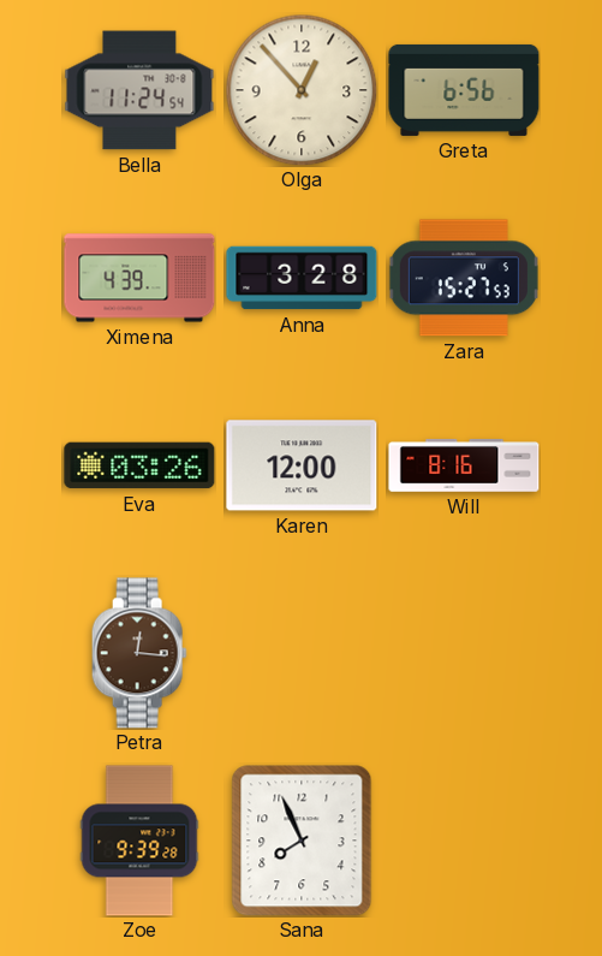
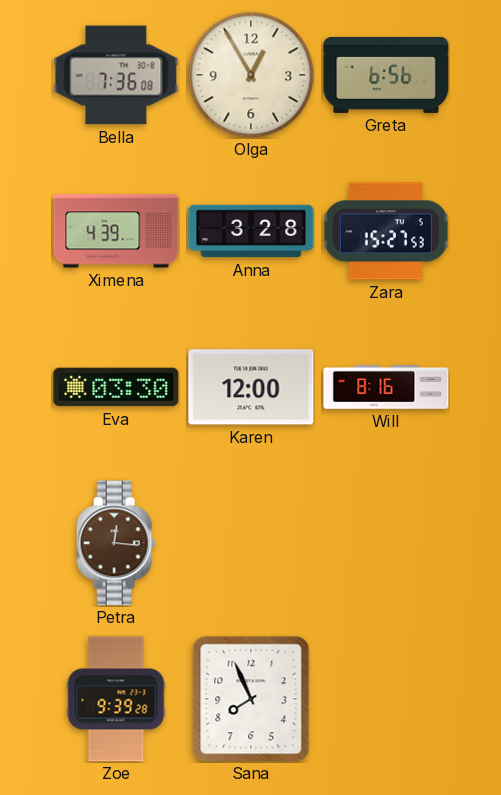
Bella: 11:24 -> 7:36
Olga: 12:53 -> 12:55
Eva: 03:26 -> 03:30
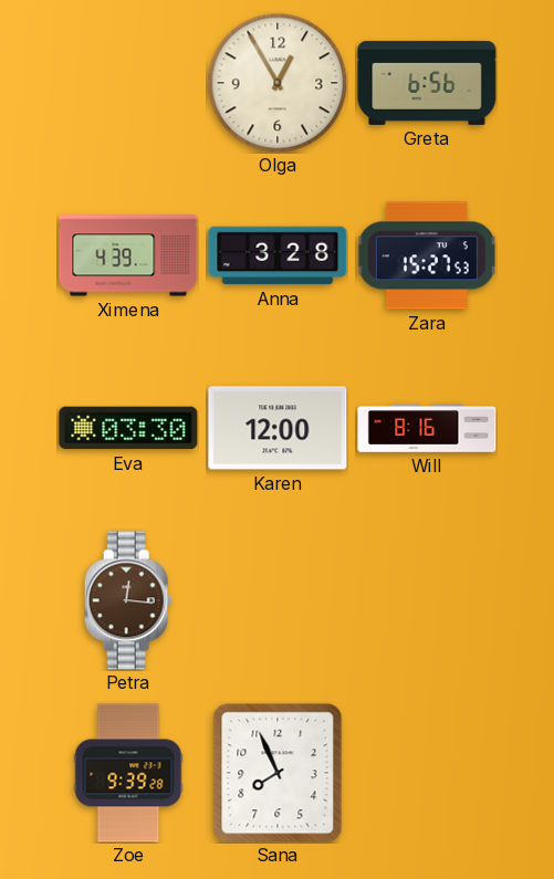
Bella: 7:36 -> none
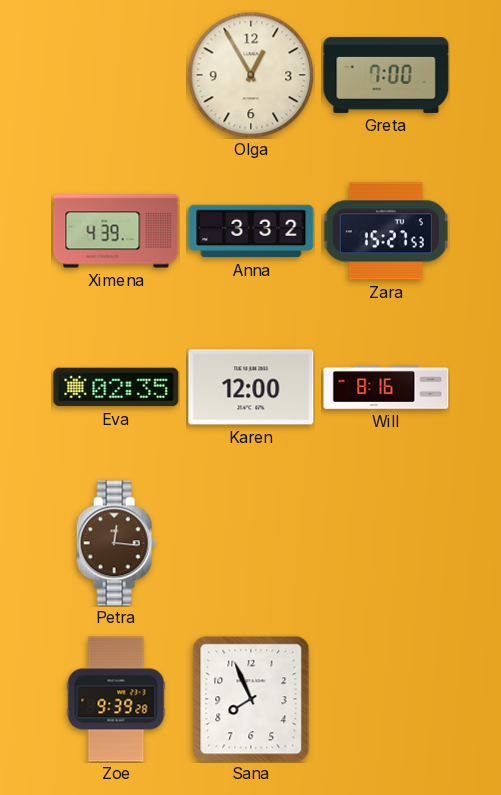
Greta: 6:56 -> 7:00
Anna: 3:28 -> 3:32
Eva: 03:30 -> 02:35
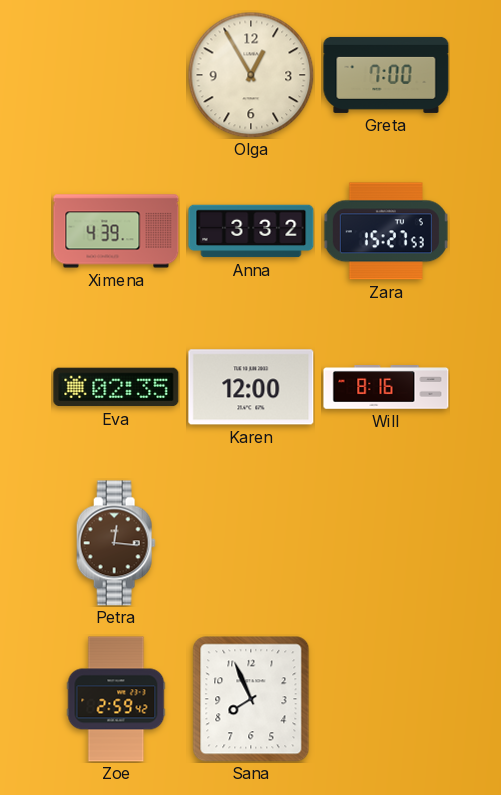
Zoe: 9:39 -> 2:59
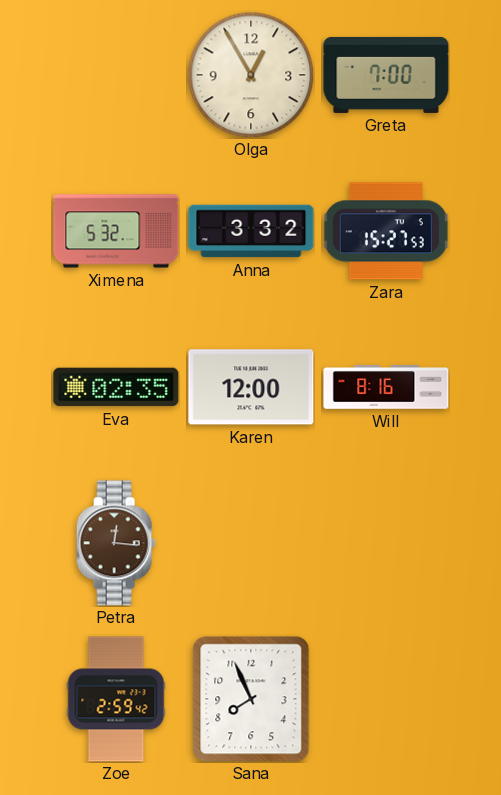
Ximena: 4:39 -> 5:32
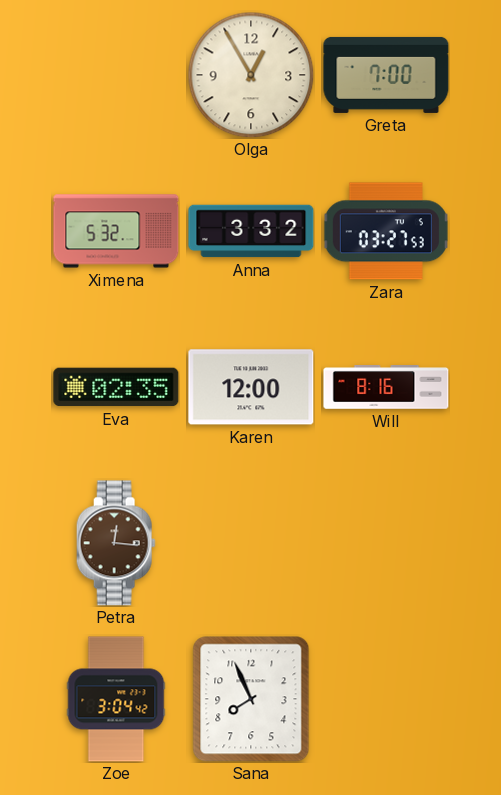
Zara: 15:27 -> 03:27
Zoe: 2:59 -> 3:04
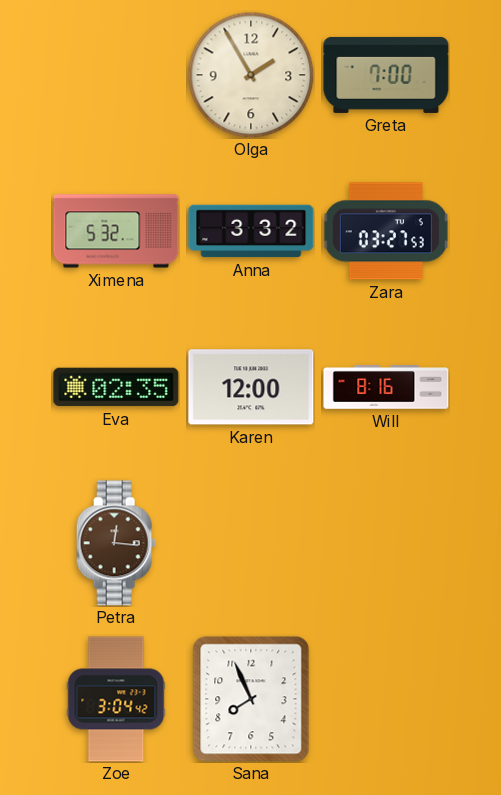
Olga: 12:55 -> 1:55
